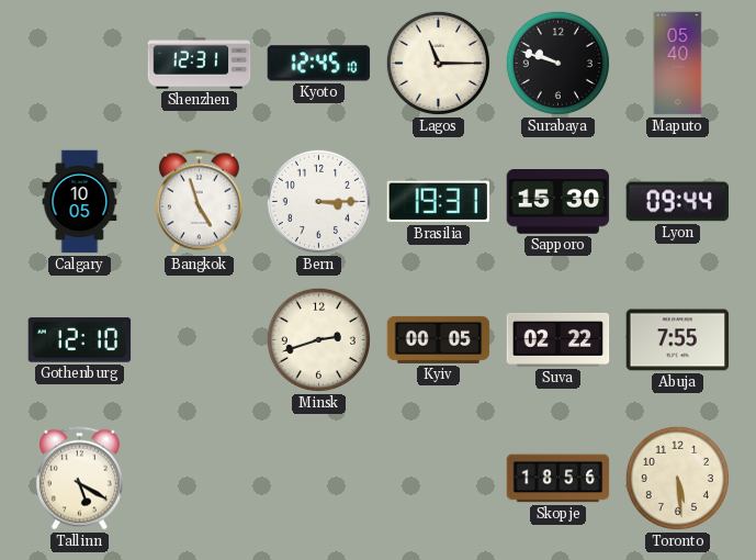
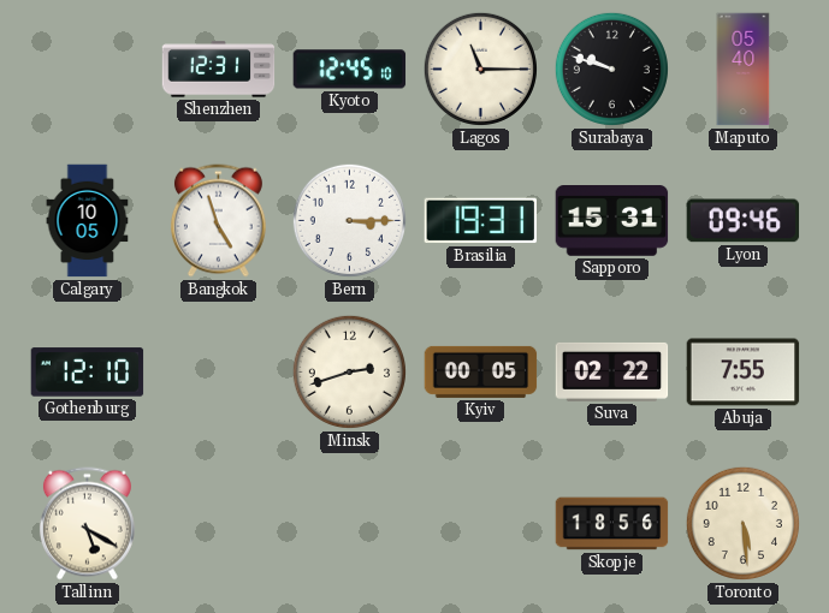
Sapporo: 15:30 -> 15:31
Lyon: 09:44 -> 09:46
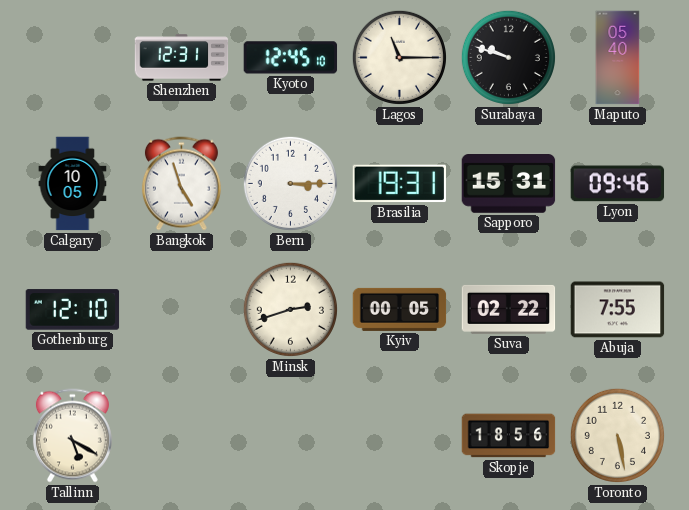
Toronto: 5:29 -> 5:28
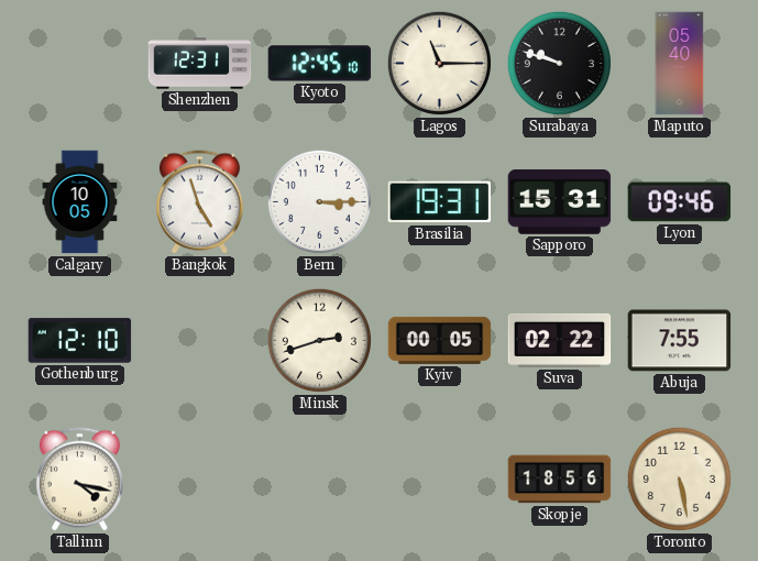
Tallinn: 5:20 -> 4:17
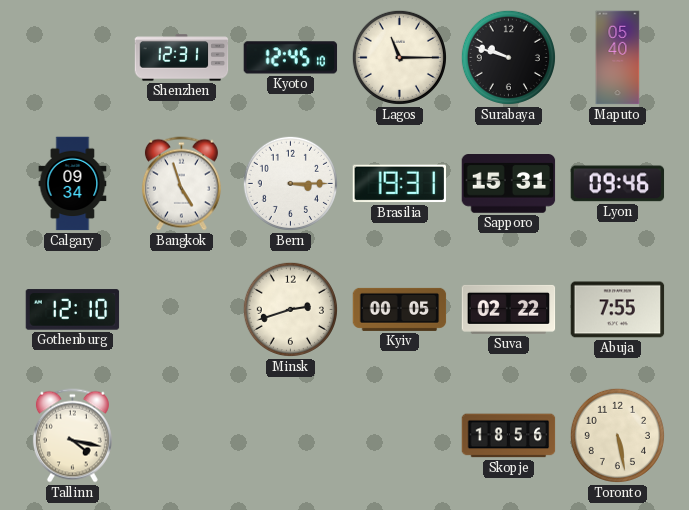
Calgary: 10:05 -> 09:34
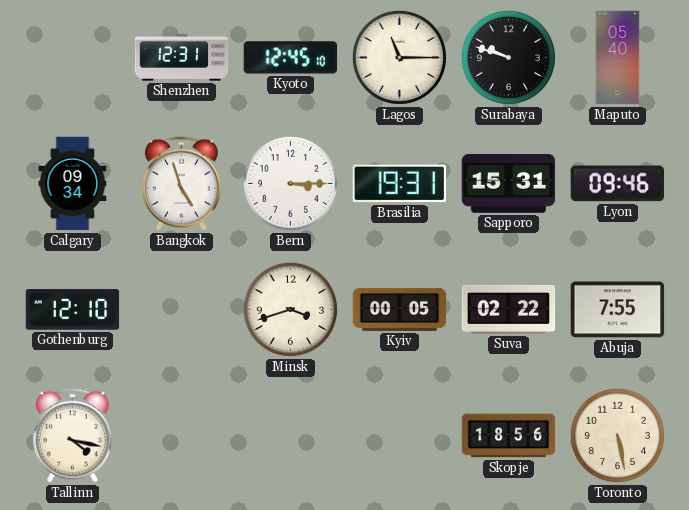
Minsk: 2:42 -> 3:42
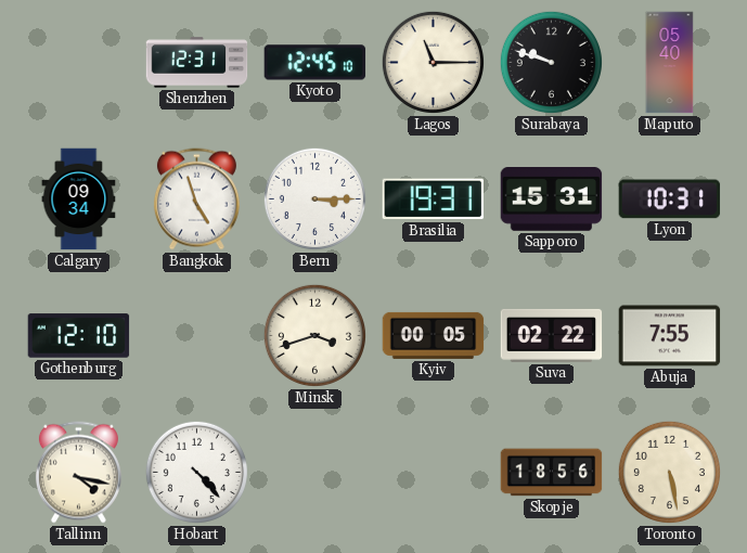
Lyon: 09:46 -> 10:31
Hobart: none -> 4:23
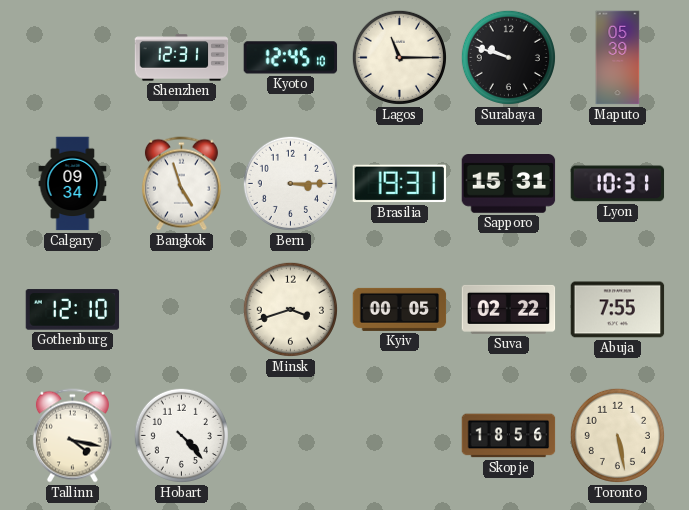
Maputo: 05:40 -> 05:39
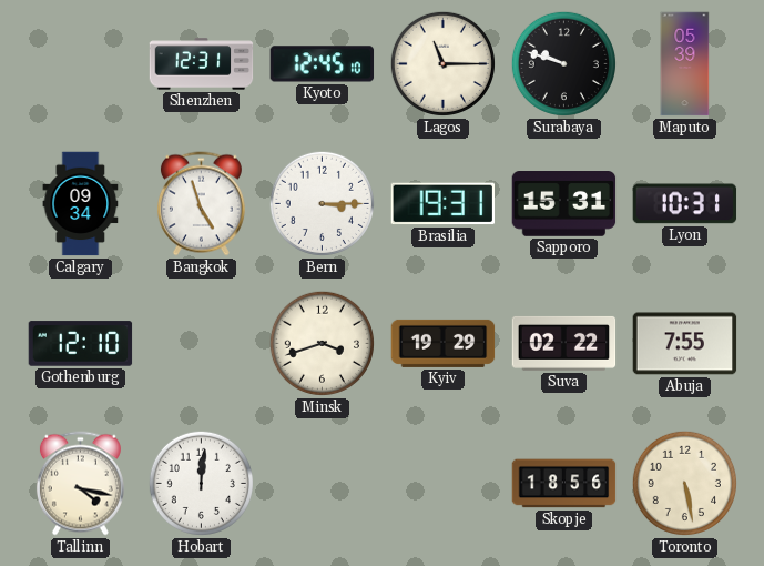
Kyiv: 00:05 -> 19:29
Hobart: 4:23 -> 12:01
